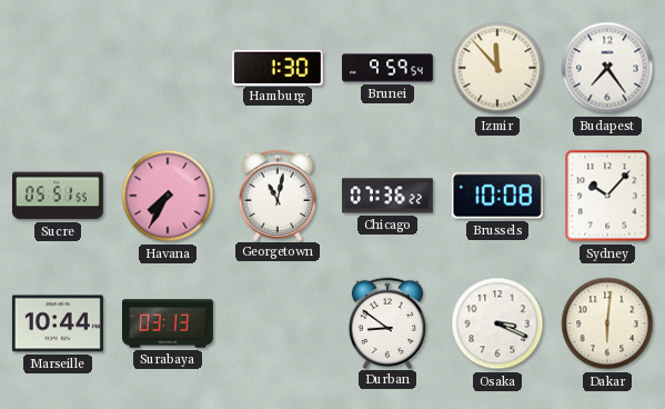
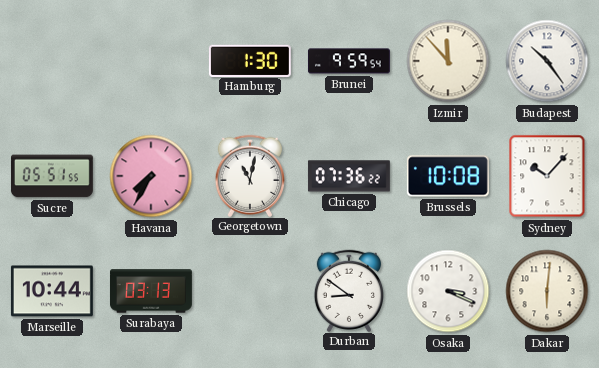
Budapest: 7:24 -> 10:24
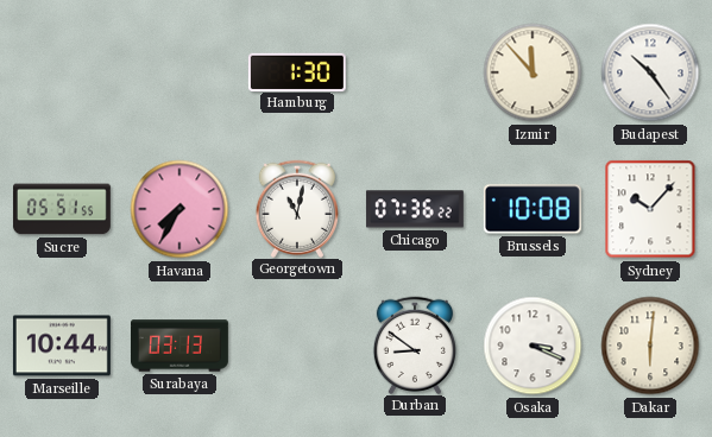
Brunei: 9:59 -> none
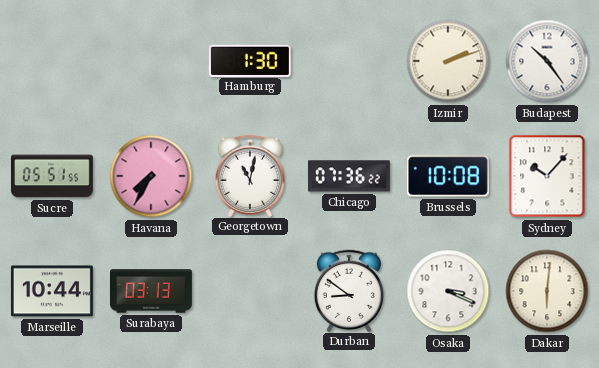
Izmir: 11:53 -> 2:12
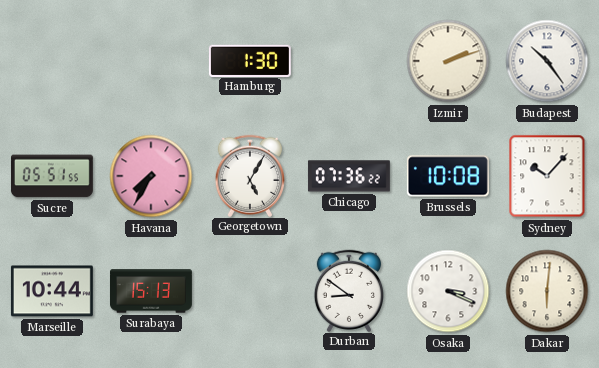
Georgetown: 11:02 -> 5:05
Surabaya: 03:13 -> 15:13
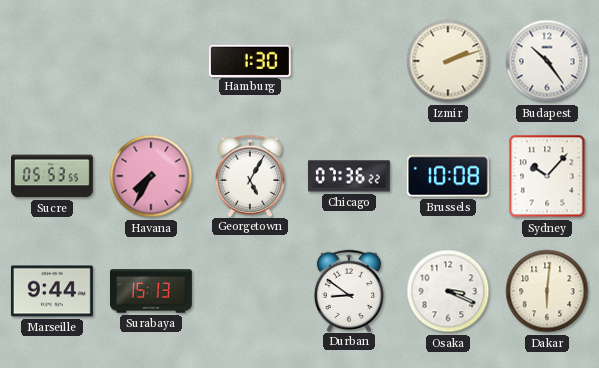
Sucre: 05:51 -> 05:53
Marseille: 10:44 -> 9:44
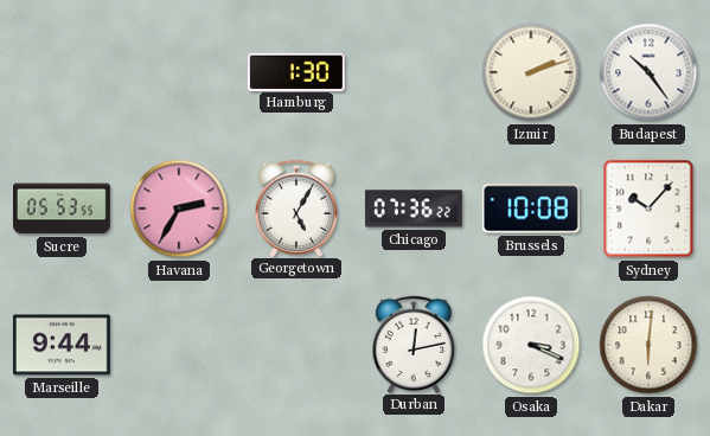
Havana: 7:35 -> 2:35
Surabaya: 15:13 -> none
Durban: 8:51 -> 12:13
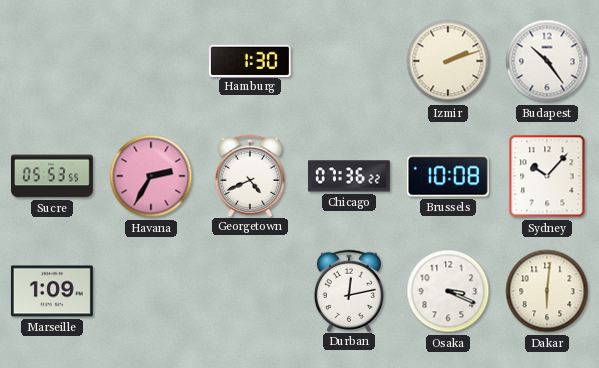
Georgetown: 5:05 -> 4:41
Marseille: 9:44 -> 1:09
